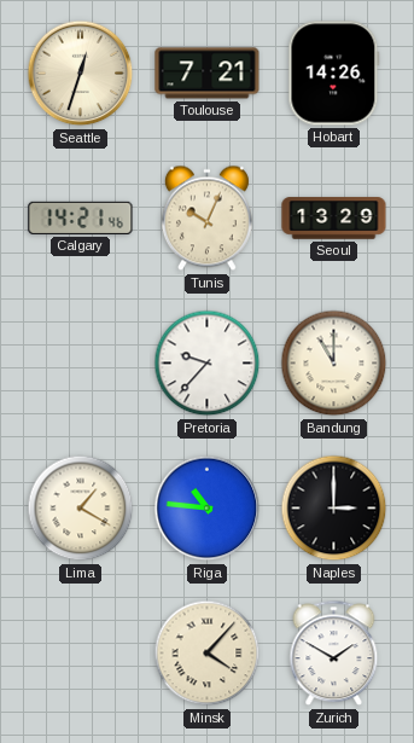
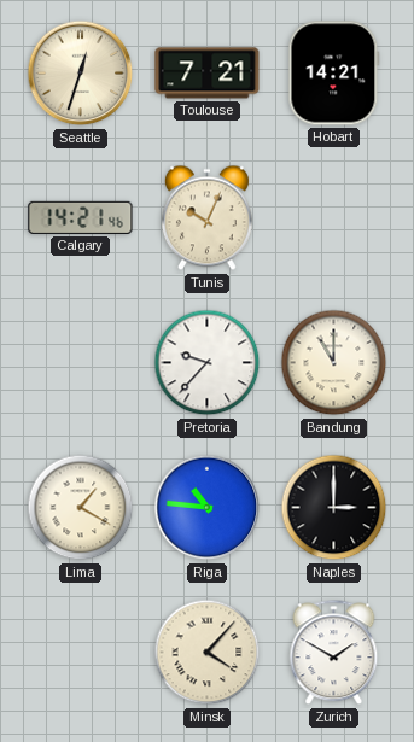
Hobart: 14:26 -> 14:21
Seoul: 13:29 -> none
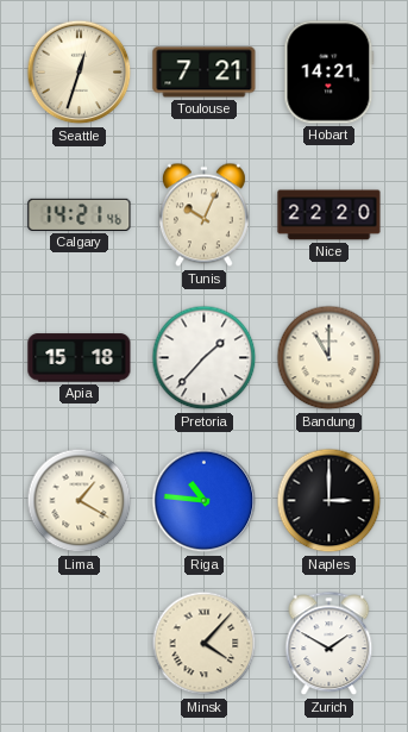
Nice: none -> 22:20
Apia: none -> 15:18
Pretoria: 9:37 -> 1:37
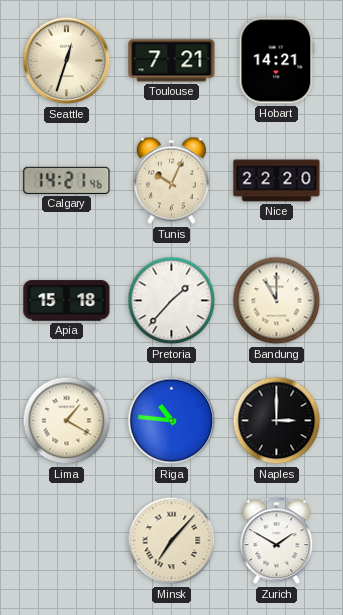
Minsk: 4:07 -> 7:07
